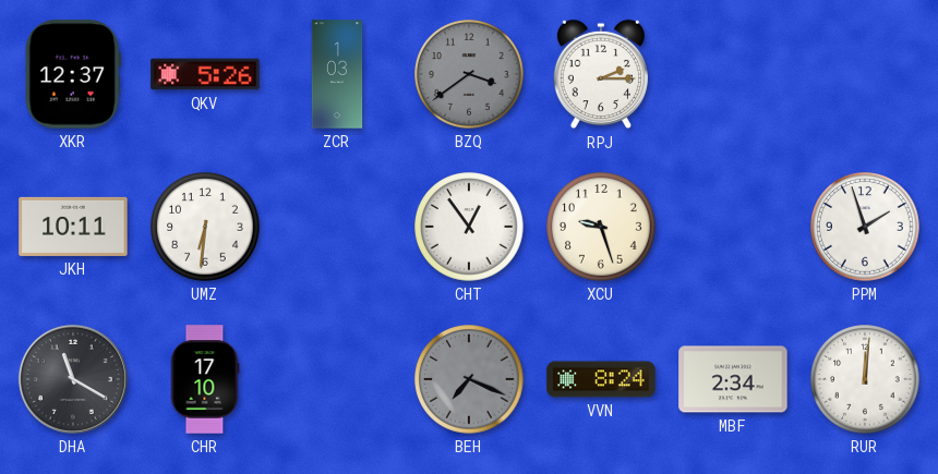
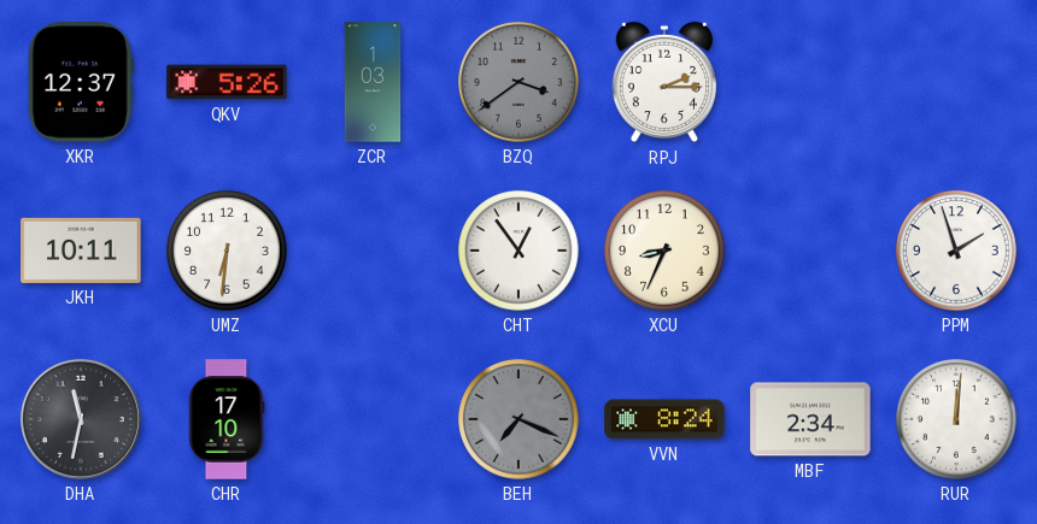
XCU: 9:27 -> 8:34
DHA: 11:20 -> 11:32
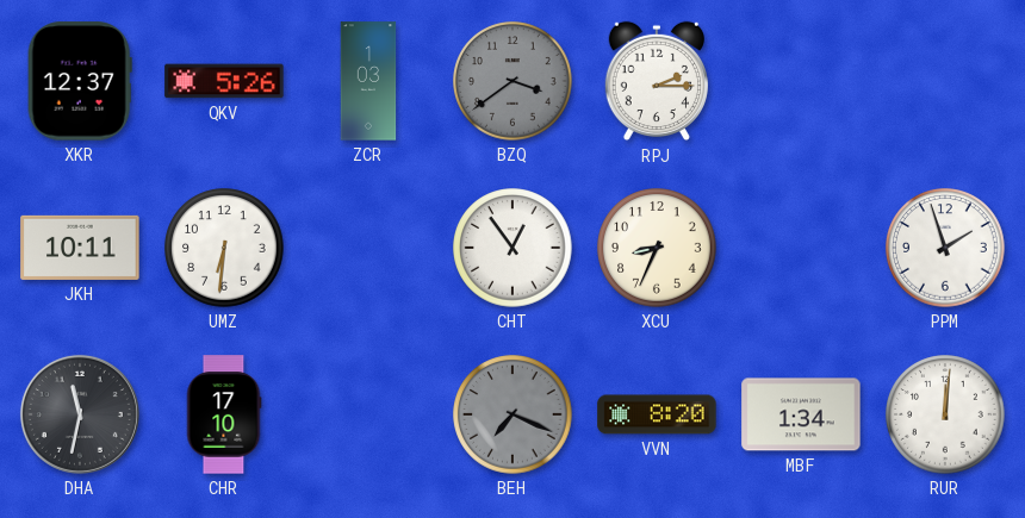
VVN: 8:24 -> 8:20
MBF: 2:34 -> 1:34
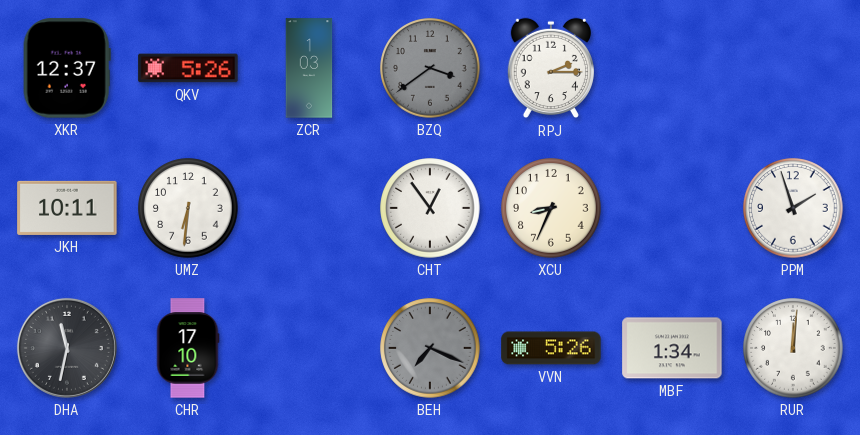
VVN: 8:20 -> 5:26
